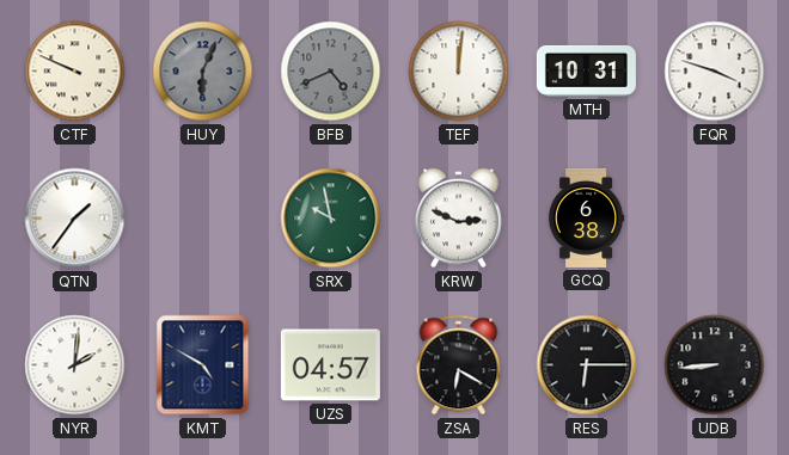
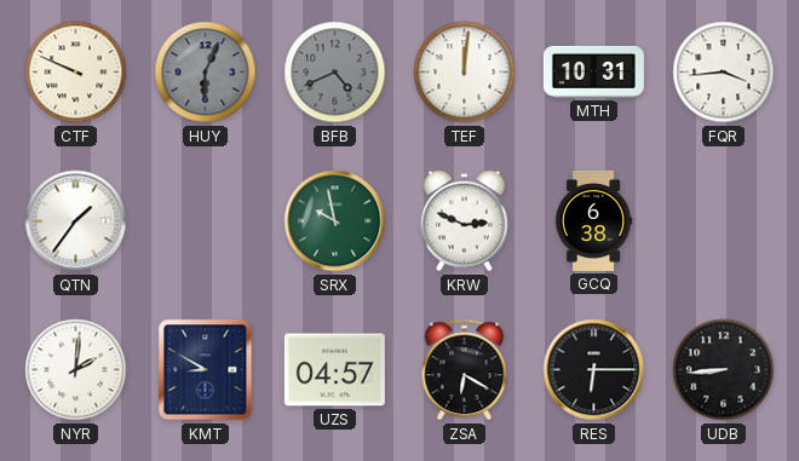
FQR: 3:48 -> 3:44
KMT: 4:50 -> 8:50
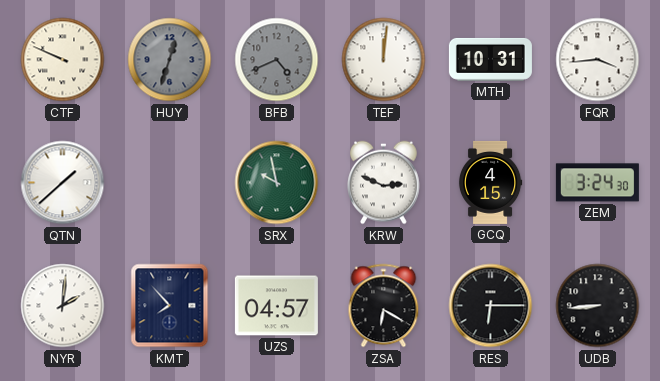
HUY: 6:04 -> 12:33
QTN: 1:36 -> 1:38
GCQ: 6:38 -> 4:15
ZEM: none -> 3:24
KMT: 8:50 -> 7:53
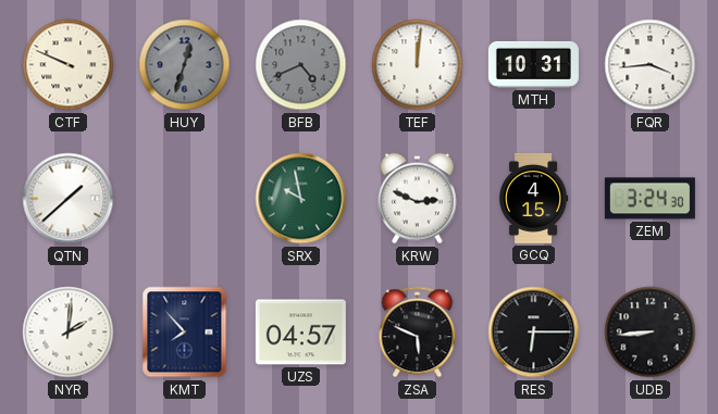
ZSA: 6:20 -> 5:49
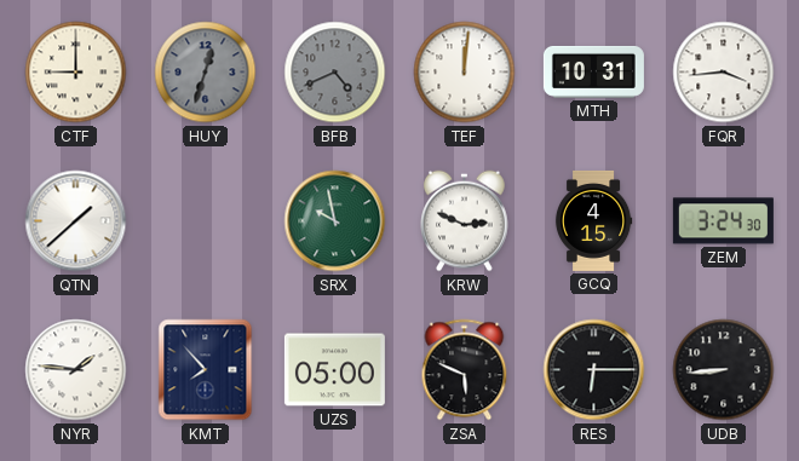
CTF: 9:49 -> 9:00
NYR: 2:01 -> 1:46
UZS: 04:57 -> 05:00
